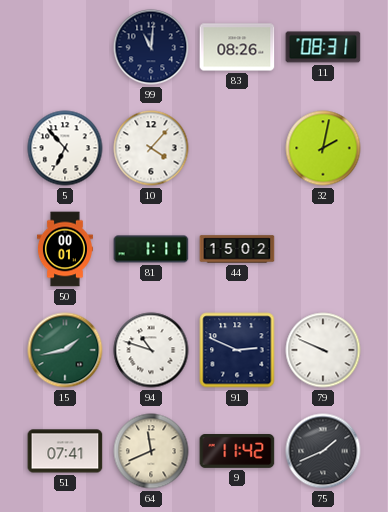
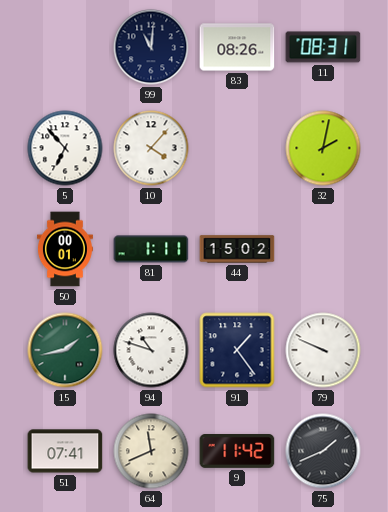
91: 2:49 -> 1:24
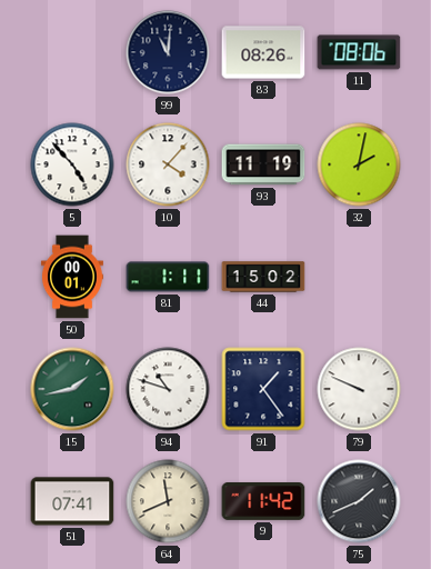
11: 08:31 -> 08:06
5: 6:53 -> 4:53
93: none -> 11:19
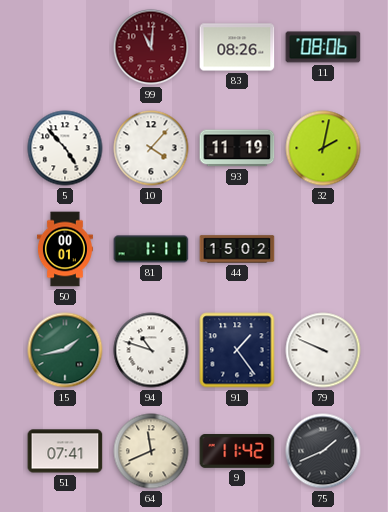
99 dial: navy -> burgundy
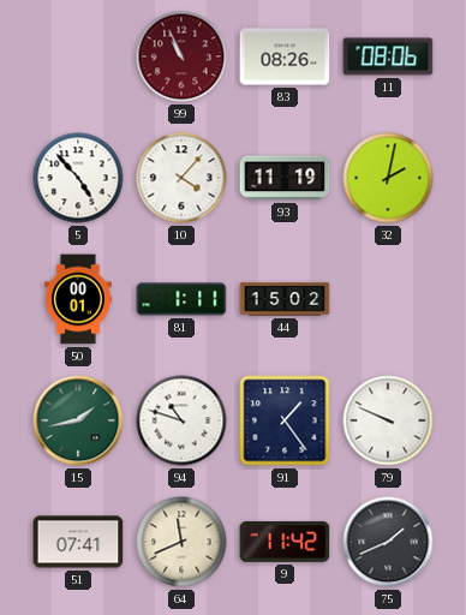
99: 11:01 -> 10:56
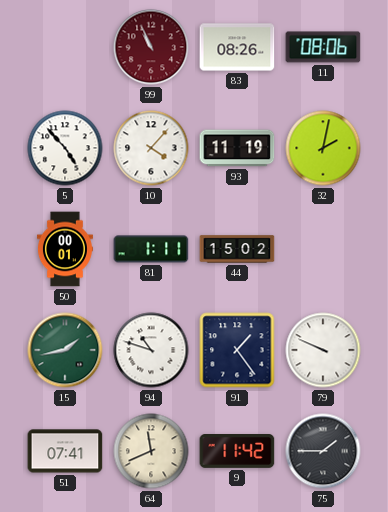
75: 1:41 -> 1:45
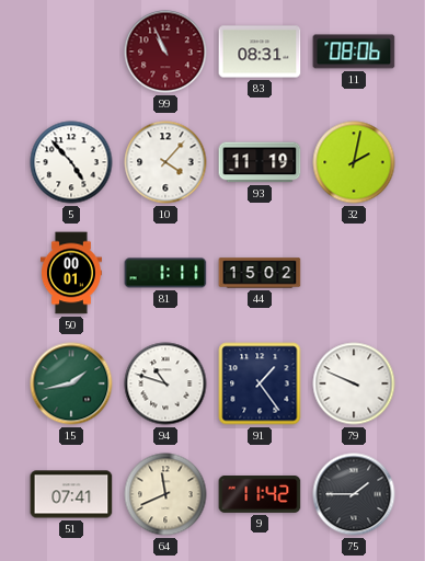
83: 08:26 -> 08:31
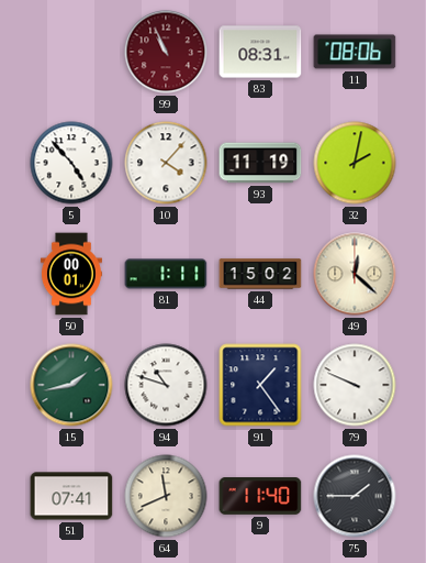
49: none -> 12:22
9: 11:42 -> 11:40
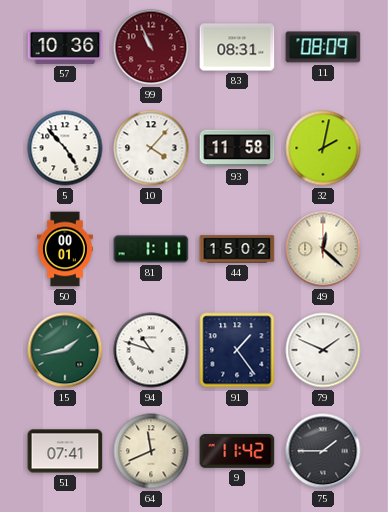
57: none -> 10:36
11: 08:06 -> 08:09
93: 11:19 -> 11:58
79: 9:49 -> 1:49
9: 11:40 -> 11:42
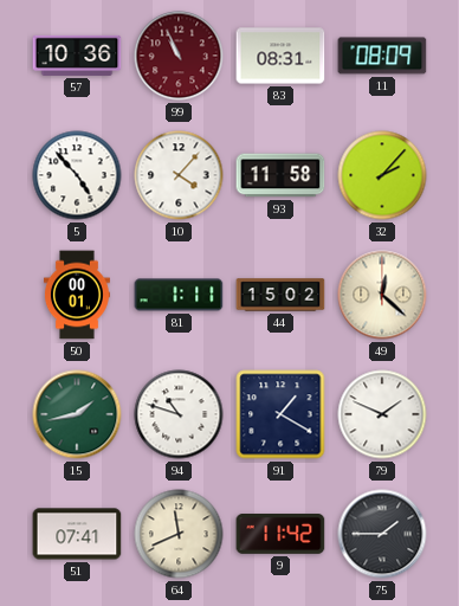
32: 2:02 -> 2:07
91: 1:24 -> 1:20
